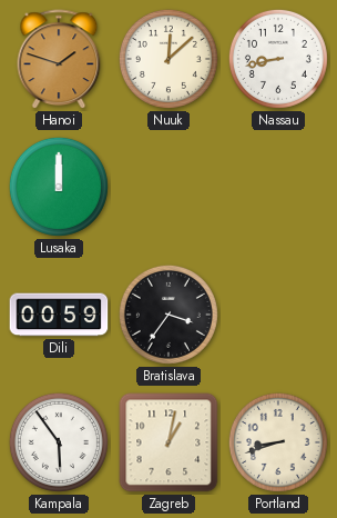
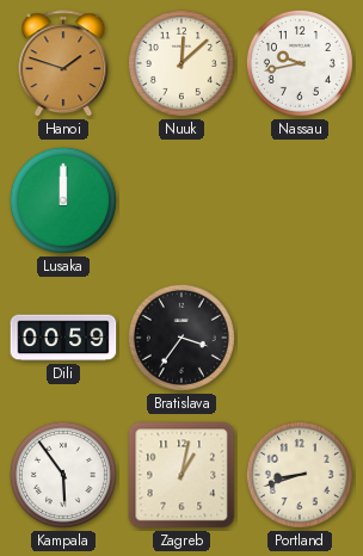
Nassau: 8:43 -> 9:43
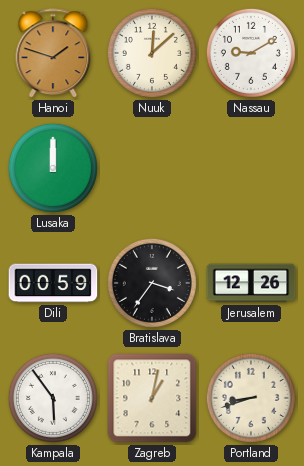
Nassau: 9:43 -> 9:10
Jerusalem: none -> 12:26
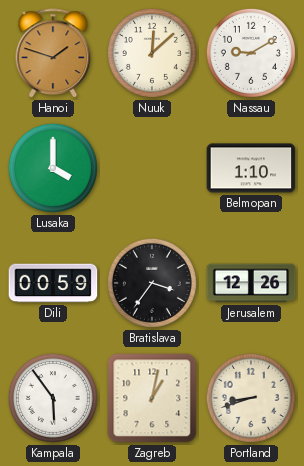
Lusaka: 12:00 -> 4:00
Belmopan: none -> 1:10
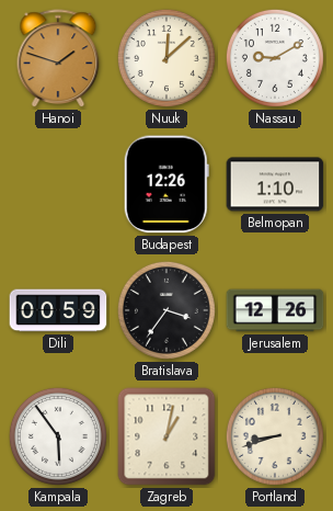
Lusaka: 4:00 -> none
Budapest: none -> 12:26
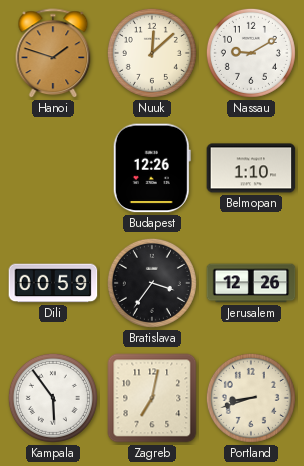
Zagreb: 1:02 -> 7:02
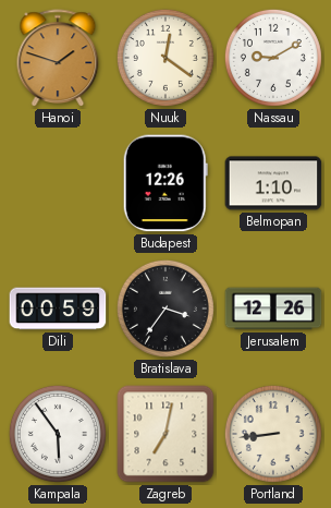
Nuuk: 12:08 -> 12:21
Portland: 8:42 -> 8:44
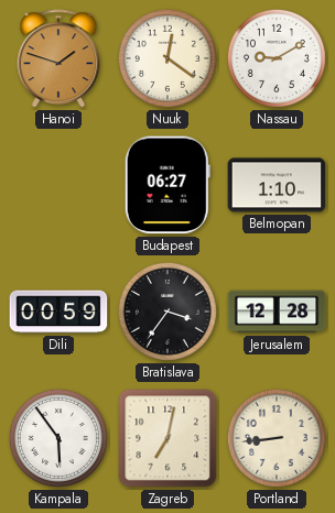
Budapest: 12:26 -> 06:27
Jerusalem: 12:26 -> 12:28
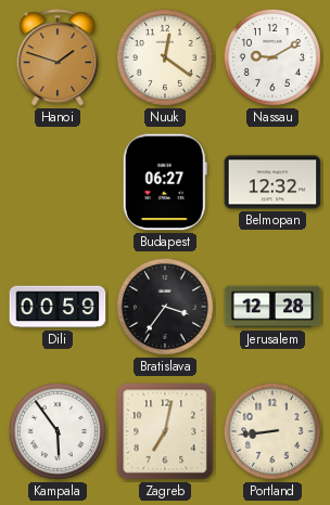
Belmopan: 1:10 -> 12:32
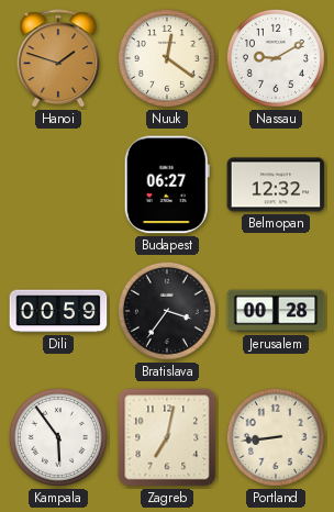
Jerusalem: 12:28 -> 00:28
